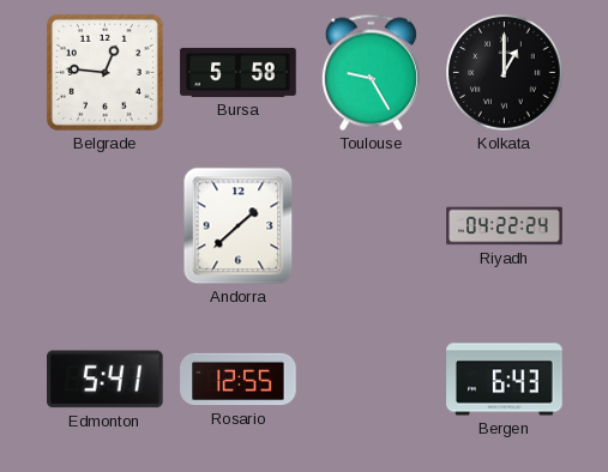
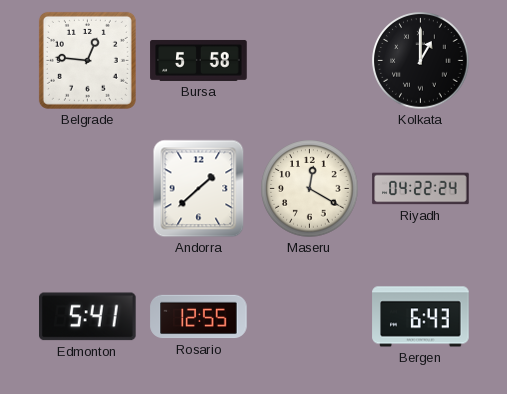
Toulouse: 9:25 -> none
Maseru: none -> 12:20
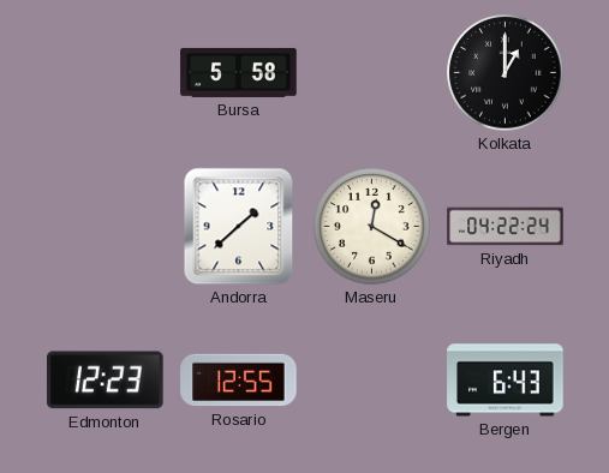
Belgrade: 12:46 -> none
Edmonton: 5:41 -> 12:23
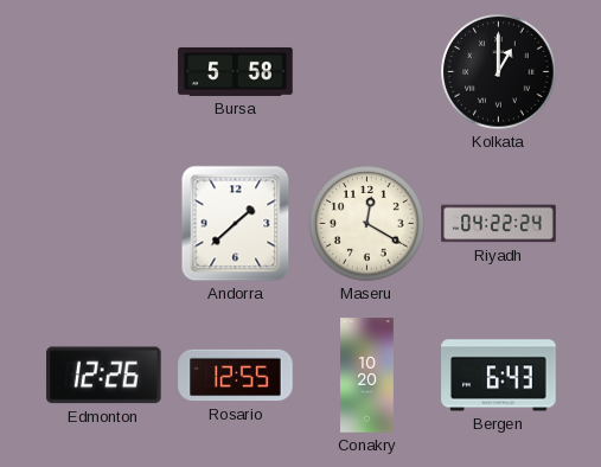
Edmonton: 12:23 -> 12:26
Conakry: none -> 10:20
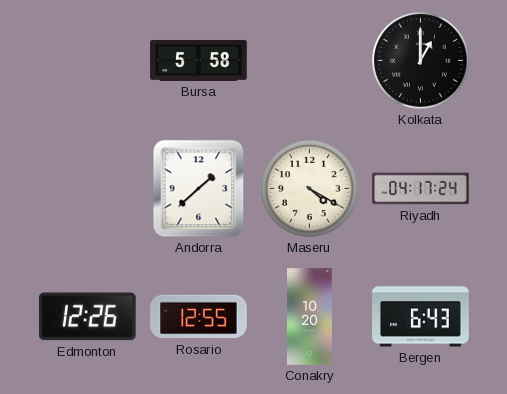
Maseru: 12:20 -> 4:20
Riyadh: 04:22 -> 04:17
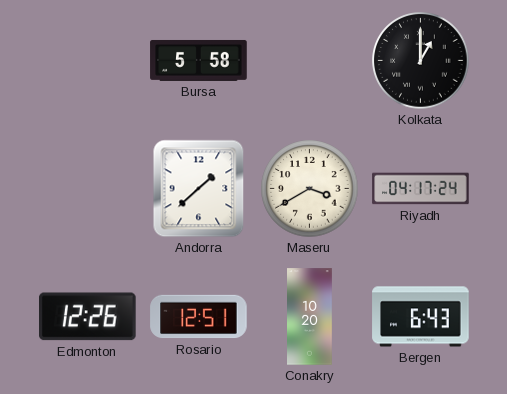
Maseru: 4:20 -> 3:40
Rosario: 12:55 -> 12:51
